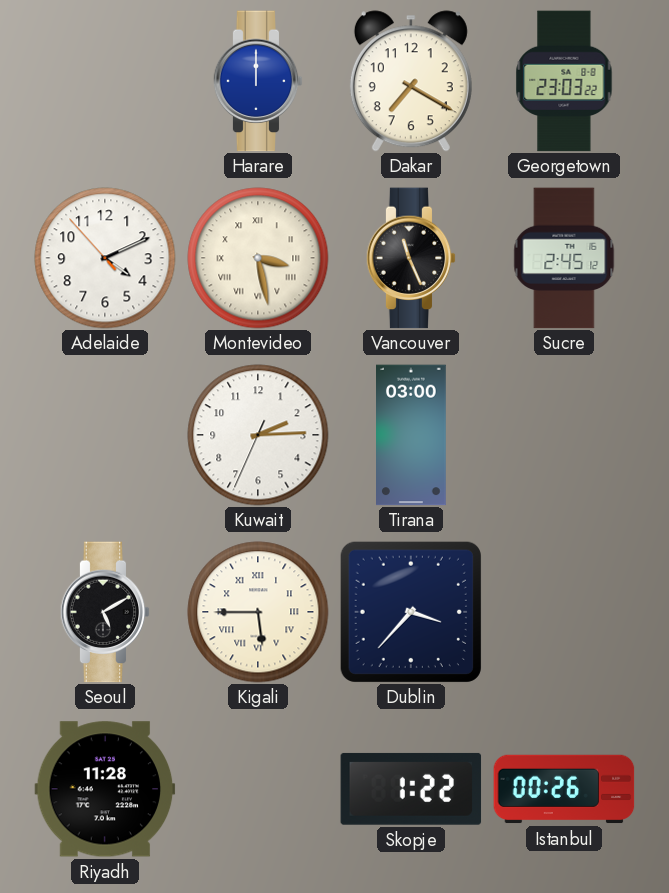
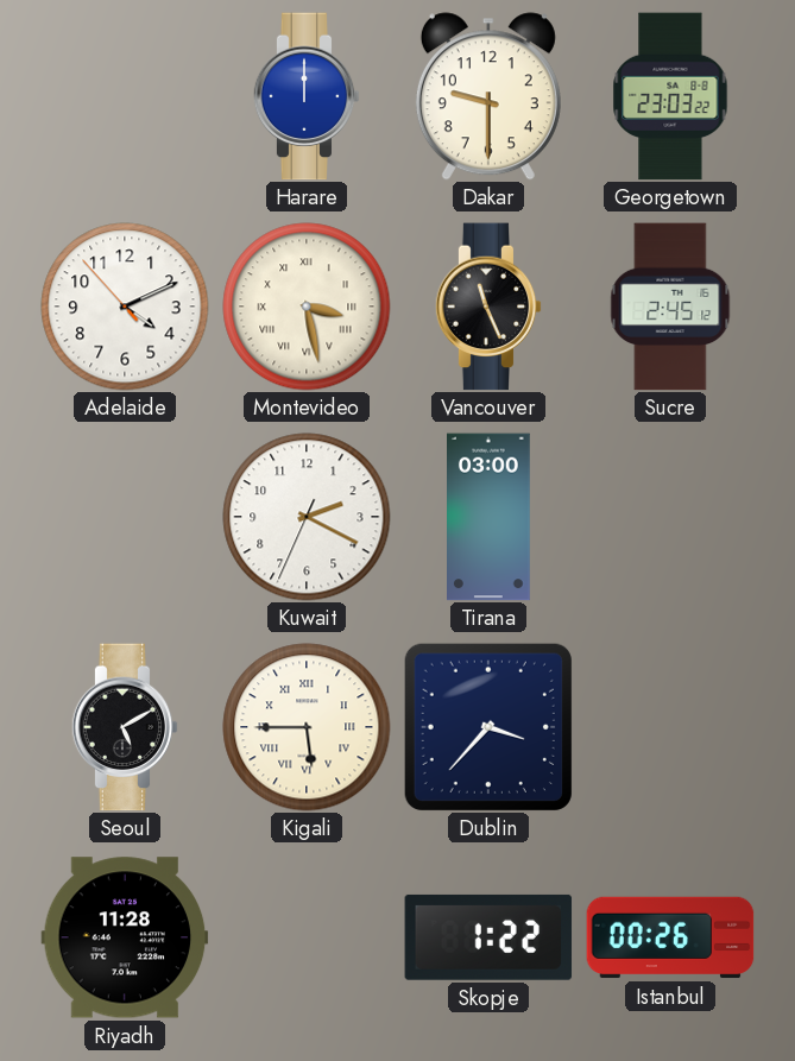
Dakar: 7:20 -> 9:30
Kuwait: 2:14 -> 2:19
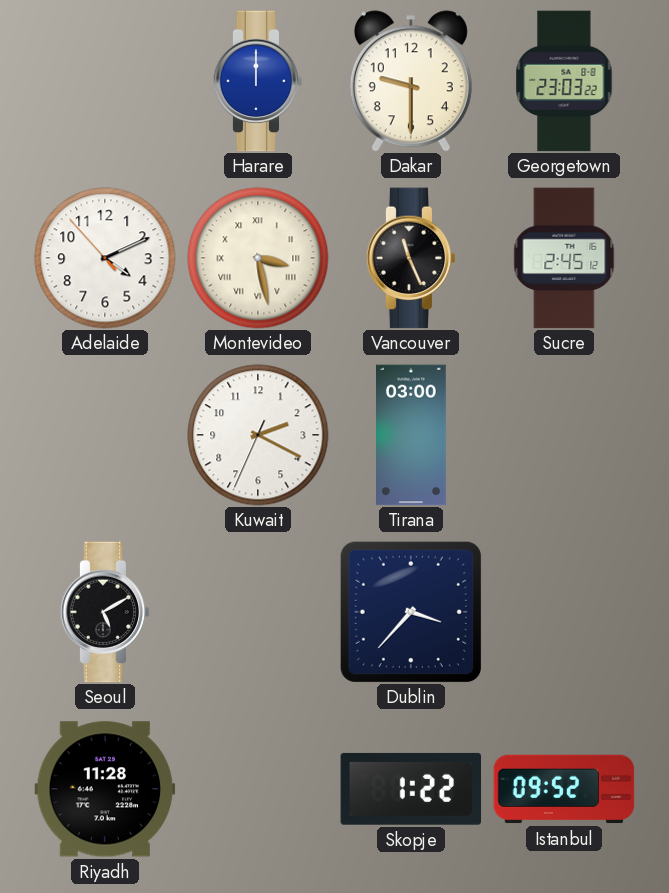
Kigali: 5:45 -> none
Istanbul: 00:26 -> 09:52
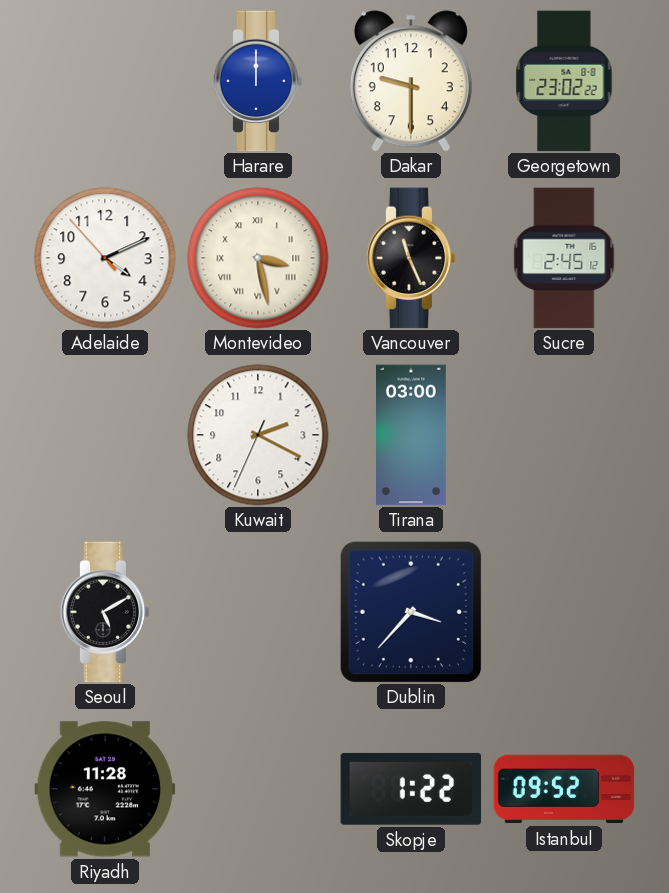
Georgetown: 23:03 -> 23:02
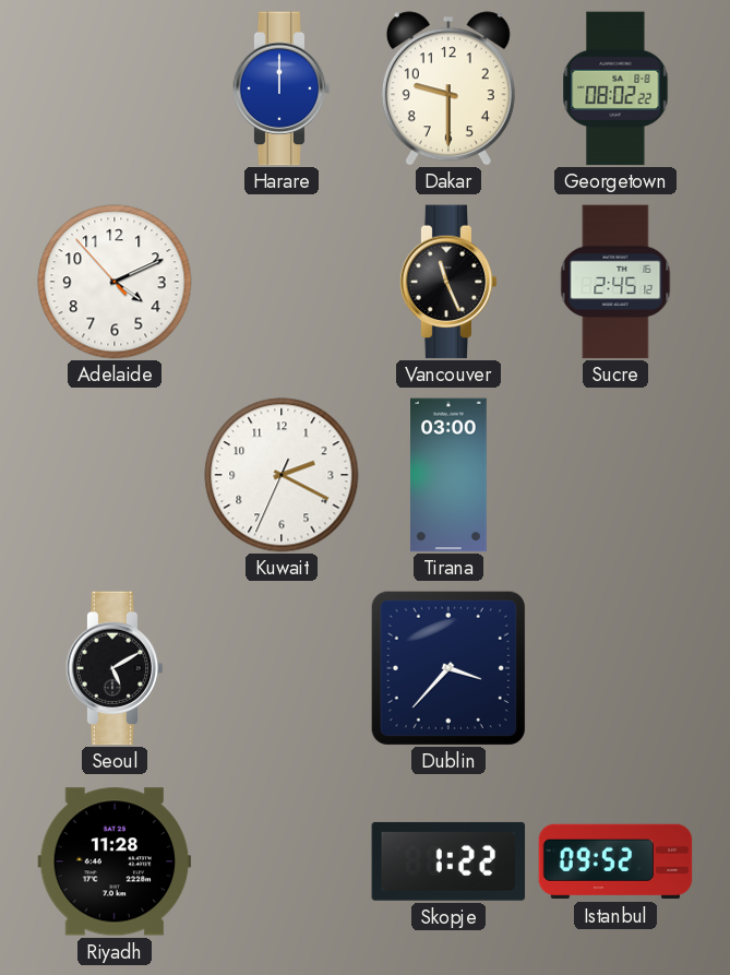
Georgetown: 23:02 -> 08:02
Montevideo: 3:28 -> none
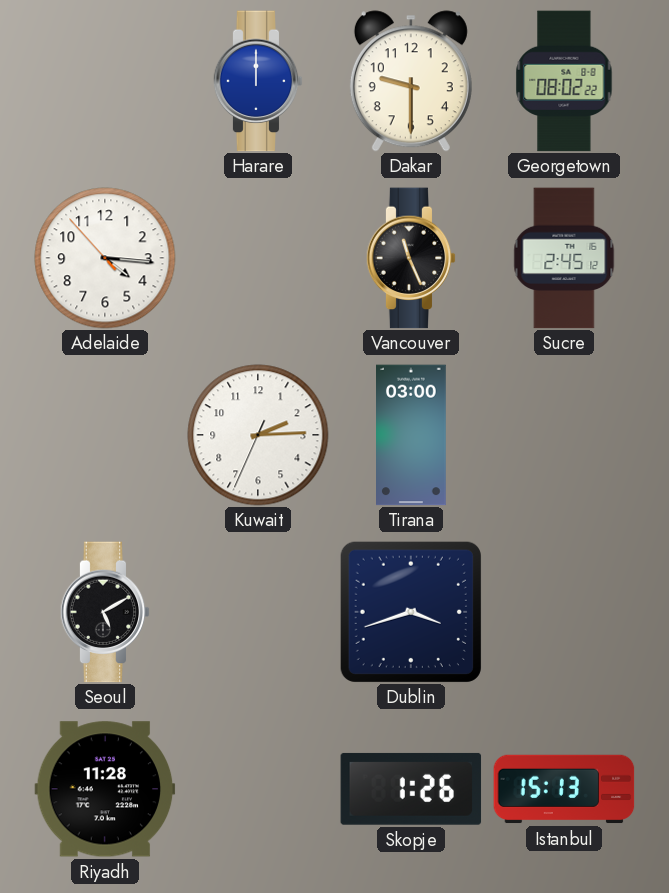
Adelaide: 4:10 -> 4:15
Kuwait: 2:19 -> 2:14
Dublin: 3:37 -> 3:42
Skopje: 1:22 -> 1:26
Istanbul: 09:52 -> 15:13
